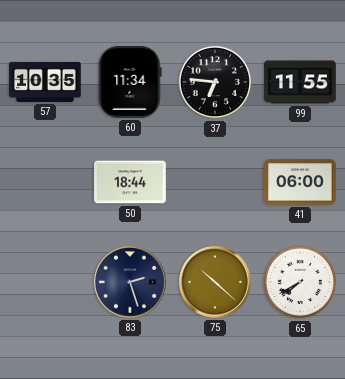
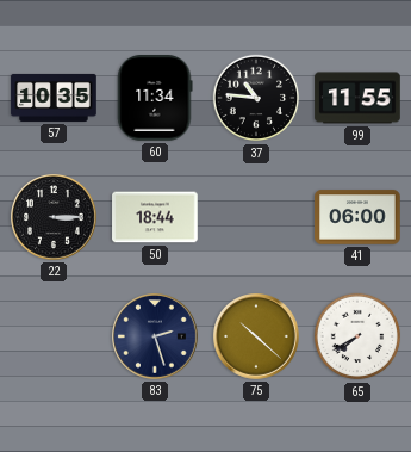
37: 6:46 -> 10:46
22: none -> 3:15
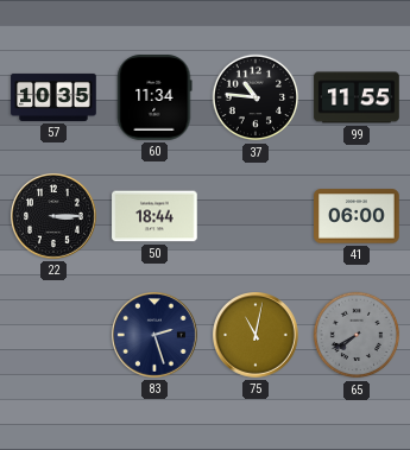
75: 10:22 -> 11:02
65 dial: white -> grey
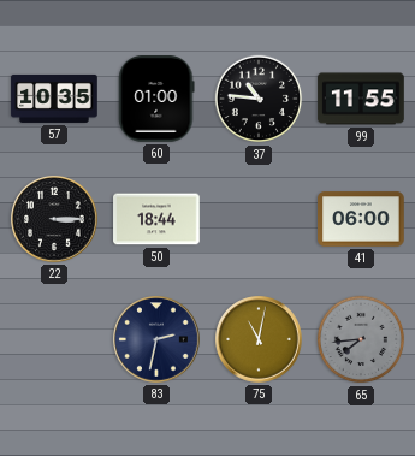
60: 11:34 -> 01:00
83: 2:27 -> 2:32
65: 7:40 -> 7:44
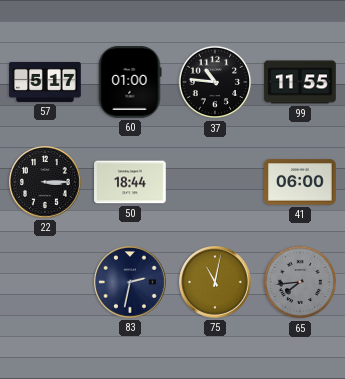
57: 10:35 -> 5:17
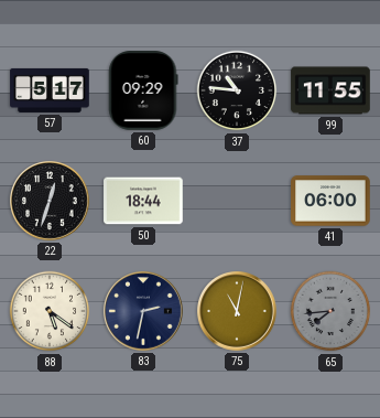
60: 01:00 -> 09:29
22: 3:15 -> 12:33
88: none -> 5:21
